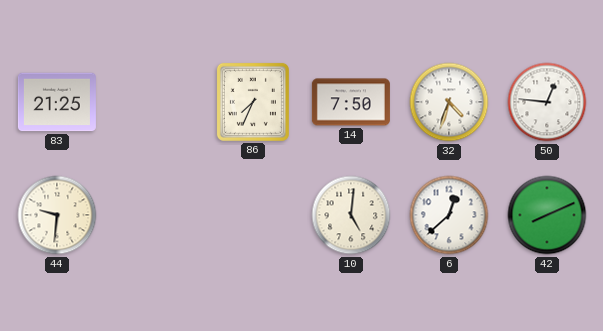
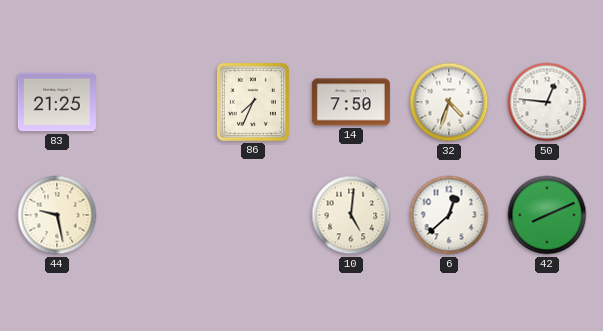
44: 9:31 -> 9:28
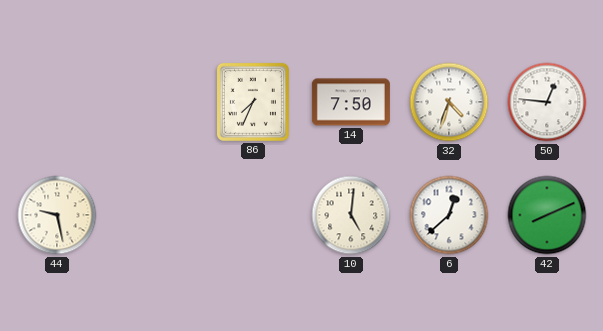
83: 21:25 -> none
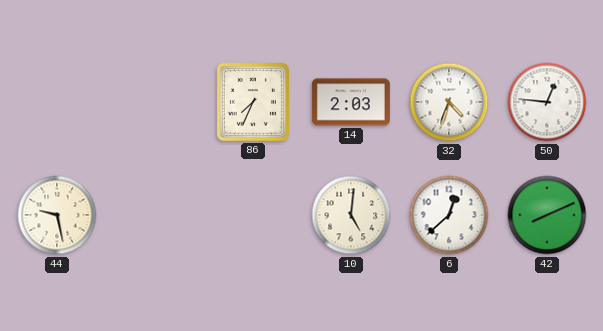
14: 7:50 -> 2:03
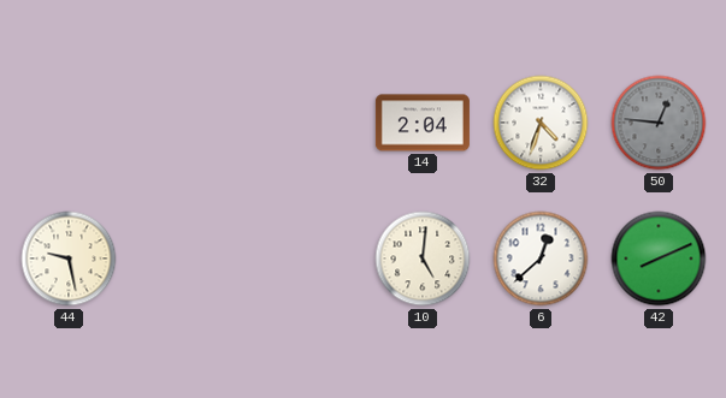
86: 7:34 -> none
14: 2:03 -> 2:04
50 dial: white -> grey
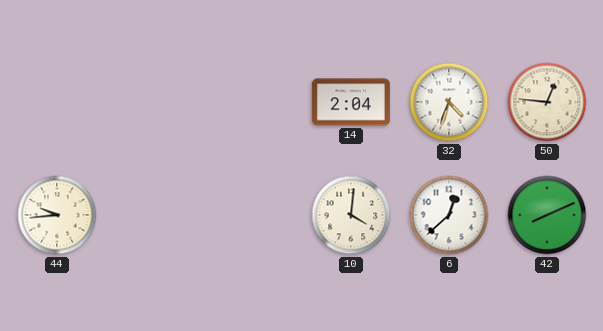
50 dial: grey -> cream
44: 9:28 -> 9:44
10: 5:01 -> 4:01
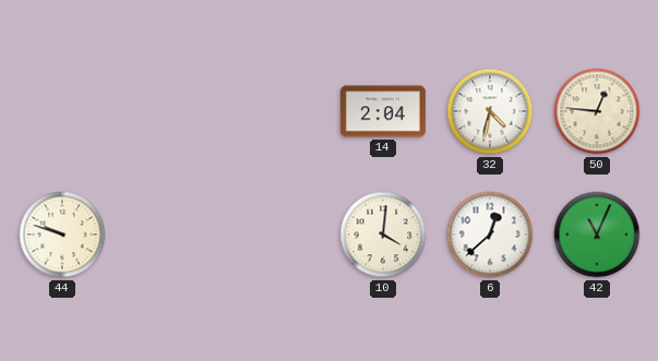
32: 4:33 -> 4:32
44: 9:44 -> 9:48
42: 8:11 -> 11:04
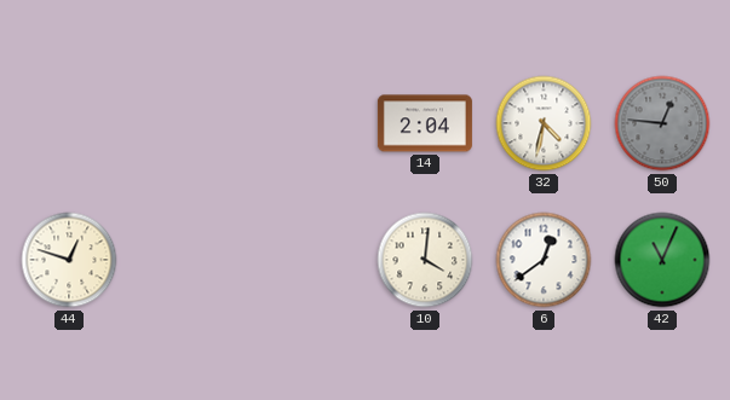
50 dial: cream -> grey
44: 9:48 -> 12:48
6: 12:38 -> 12:39
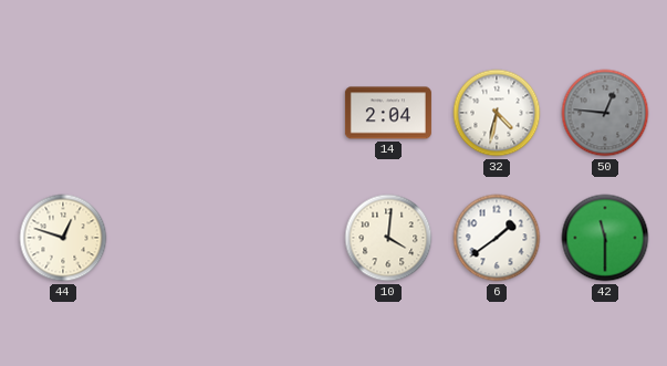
6: 12:39 -> 1:39
42: 11:04 -> 11:30
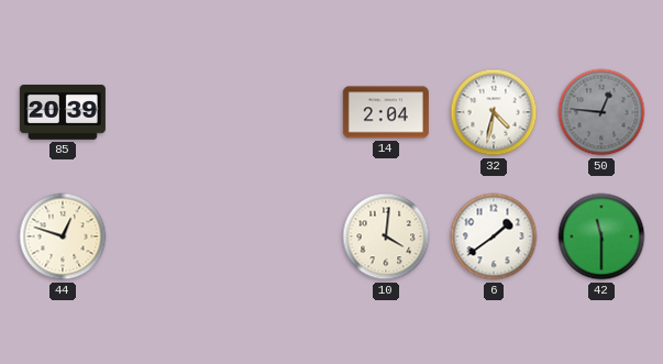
85: none -> 20:39
